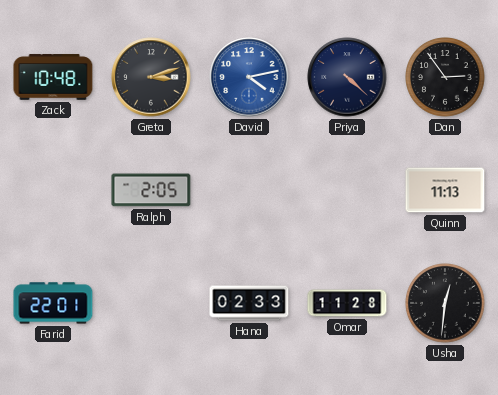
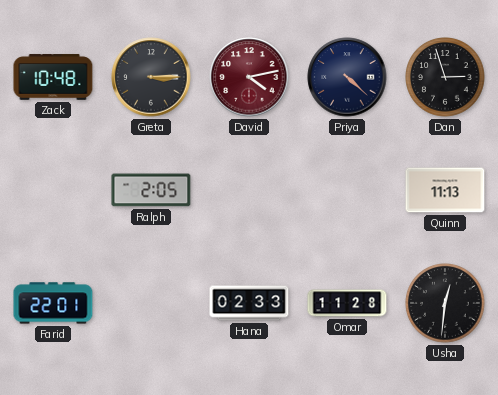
Greta: 3:12 -> 3:15
David dial: blue -> burgundy
Dan: 2:54 -> 2:57
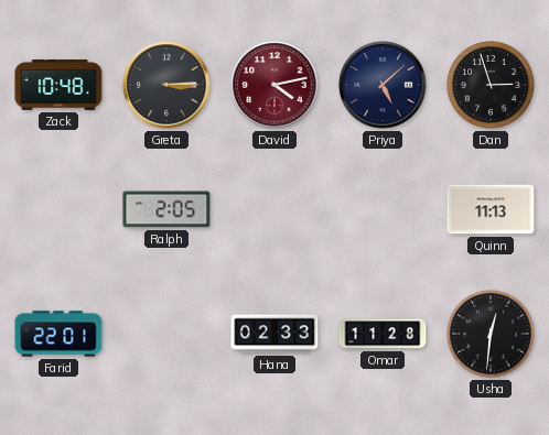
Priya: 4:22 -> 5:08
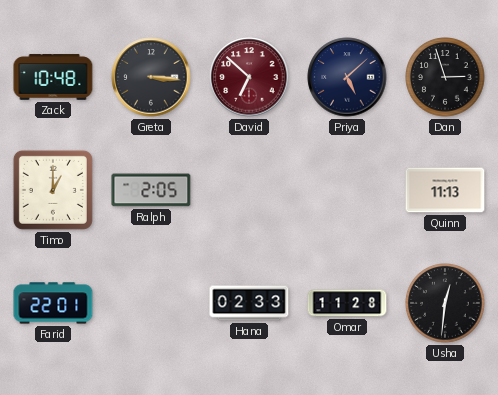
Greta: 3:15 -> 3:16
David: 4:13 -> 6:52
Timo: none -> 1:00
